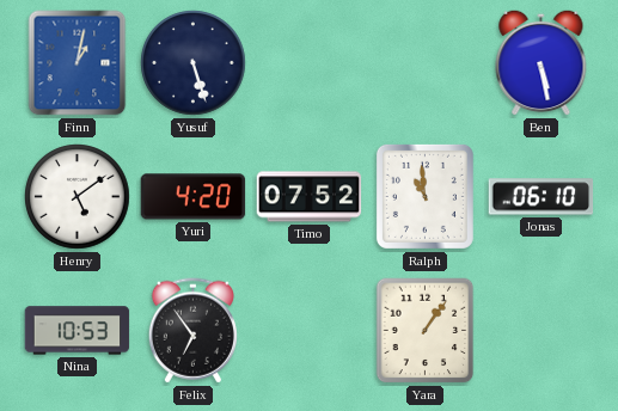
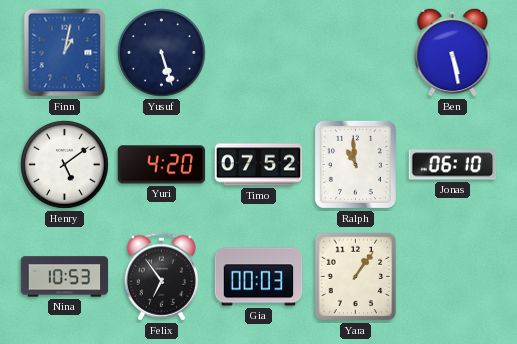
Gia: none -> 00:03
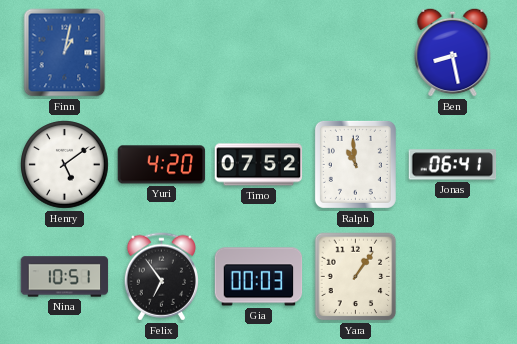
Yusuf: 5:27 -> none
Ben: 5:28 -> 8:28
Jonas: 06:10 -> 06:41
Nina: 10:53 -> 10:51
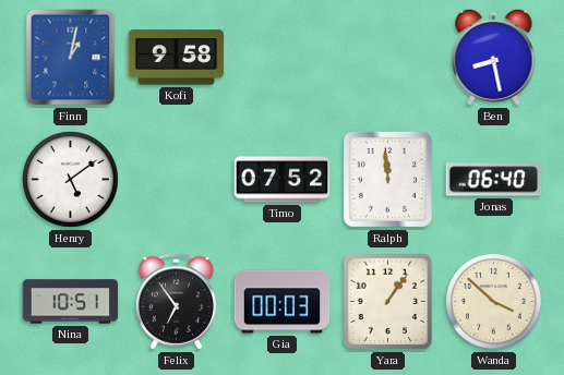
Kofi: none -> 9:58
Yuri: 4:20 -> none
Ralph: 10:59 -> 11:59
Jonas: 06:41 -> 06:40
Wanda: none -> 3:52
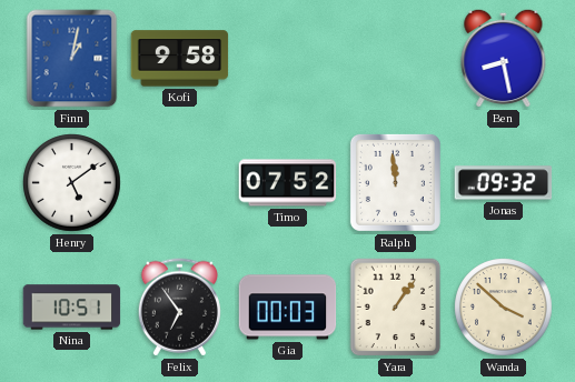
Jonas: 06:40 -> 09:32
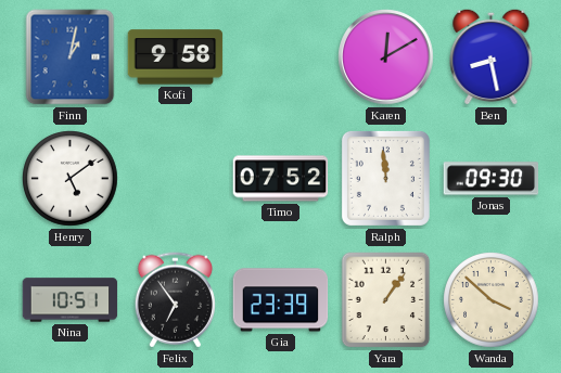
Karen: none -> 12:10
Jonas: 09:32 -> 09:30
Gia: 00:03 -> 23:39
